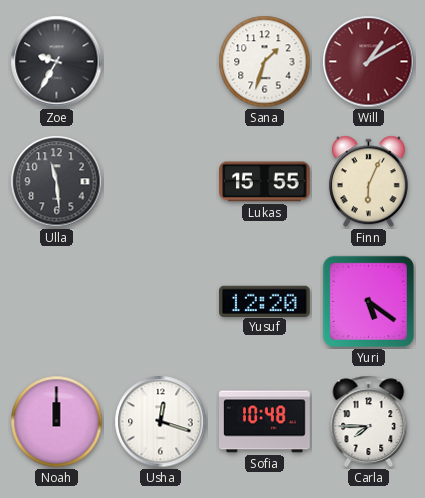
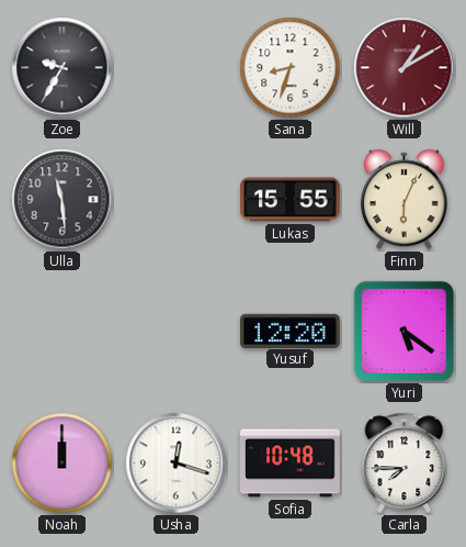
Sana: 1:33 -> 8:33
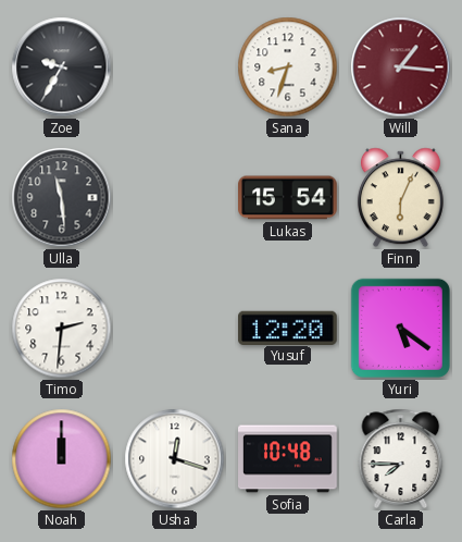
Will: 1:10 -> 1:16
Lukas: 15:55 -> 15:54
Timo: none -> 2:31
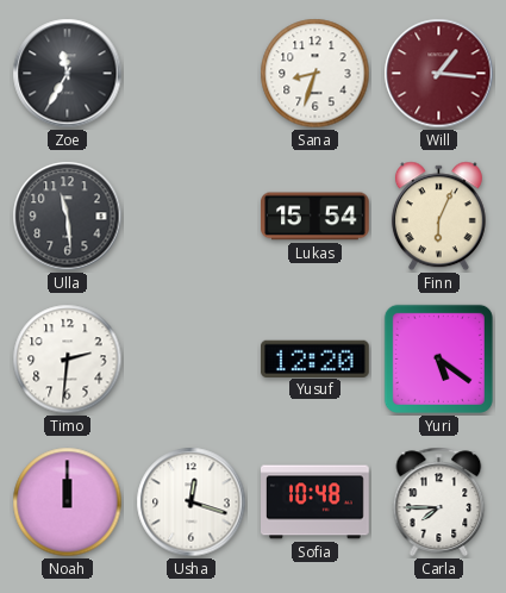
Zoe: 9:35 -> 11:35
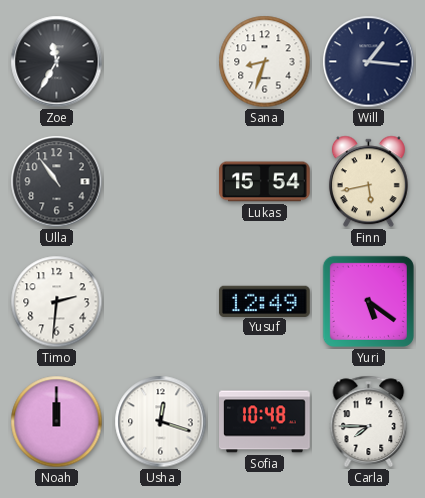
Will dial: burgundy -> navy
Ulla: 11:29 -> 10:54
Finn: 6:04 -> 5:43
Yusuf: 12:20 -> 12:49
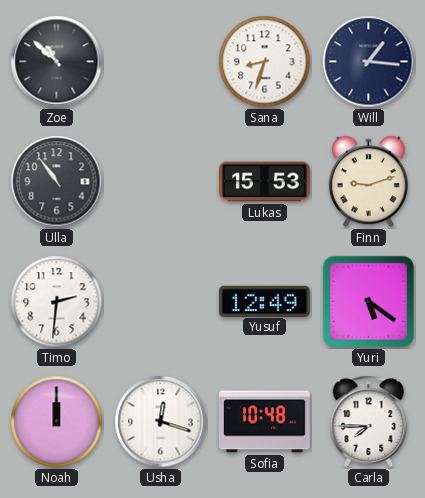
Zoe: 11:35 -> 10:52
Lukas: 15:54 -> 15:53
Finn: 5:43 -> 9:12
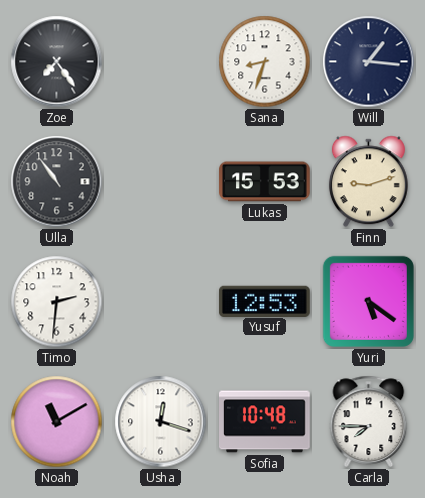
Zoe: 10:52 -> 7:24
Yusuf: 12:49 -> 12:53
Noah: 12:00 -> 11:10
